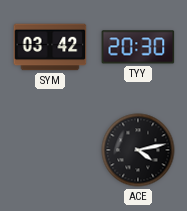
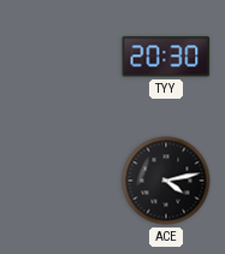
SYM: 03:42 -> none
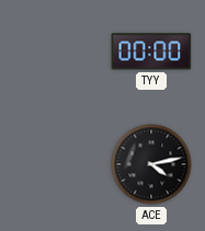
TYY: 20:30 -> 00:00
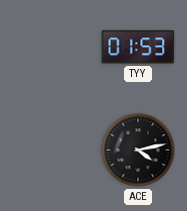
TYY: 00:00 -> 01:53
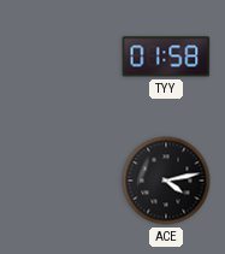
TYY: 01:53 -> 01:58
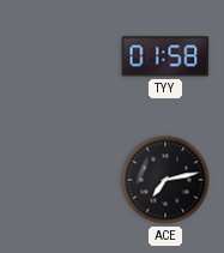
ACE: 4:13 -> 7:13
